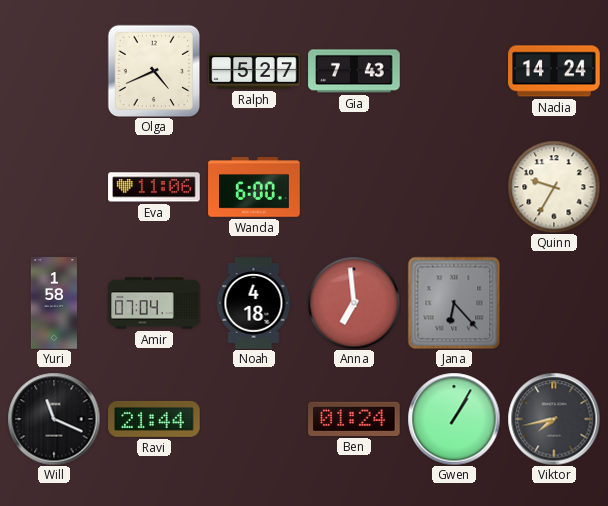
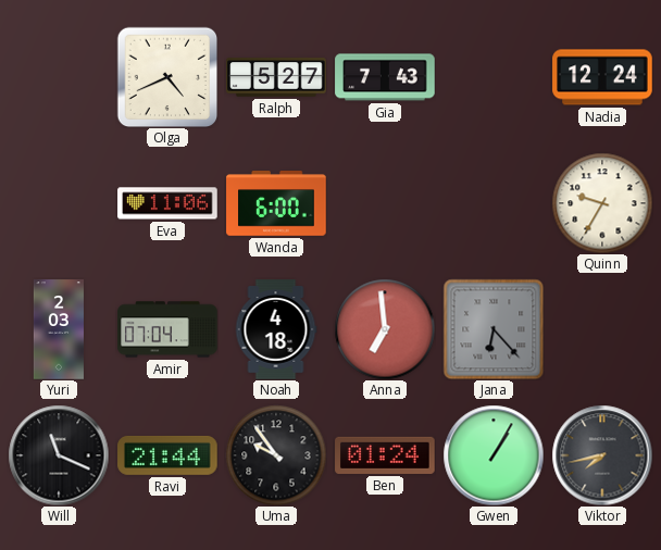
Nadia: 14:24 -> 12:24
Yuri: 1:58 -> 2:03
Uma: none -> 9:54
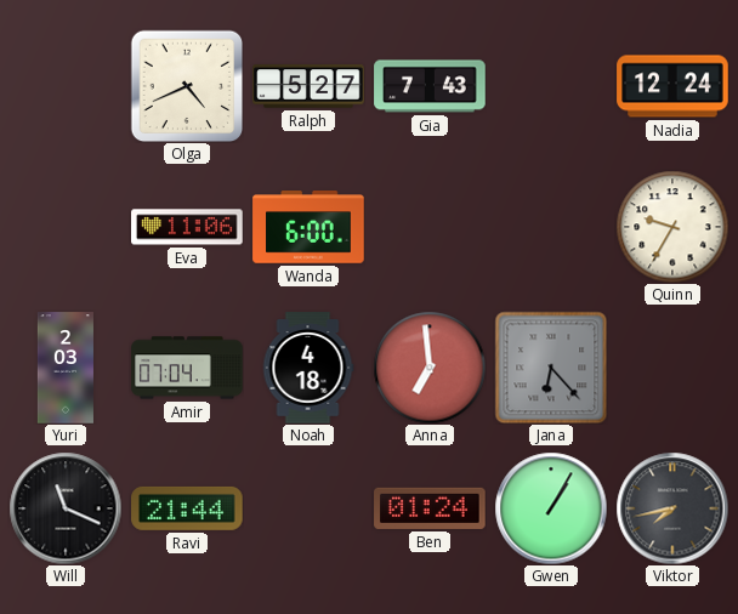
Uma: 9:54 -> none
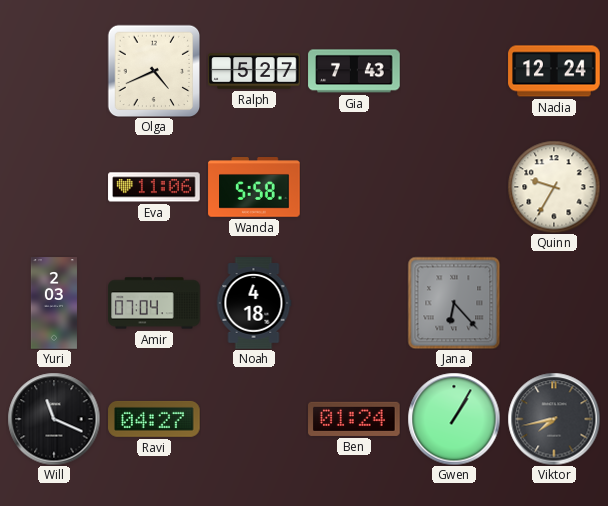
Wanda: 6:00 -> 5:58
Anna: 6:59 -> none
Ravi: 21:44 -> 04:27
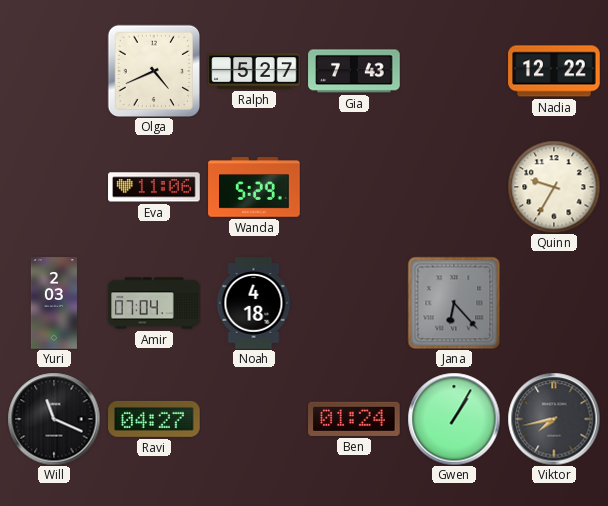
Nadia: 12:24 -> 12:22
Wanda: 5:58 -> 5:29
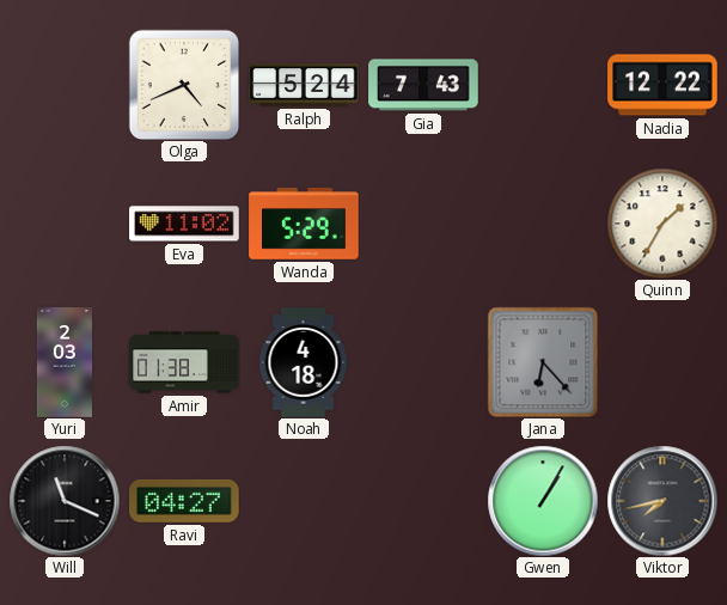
Ralph: 5:27 -> 5:24
Eva: 11:06 -> 11:02
Quinn: 9:35 -> 1:35
Amir: 07:04 -> 01:38
Ben: 01:24 -> none
